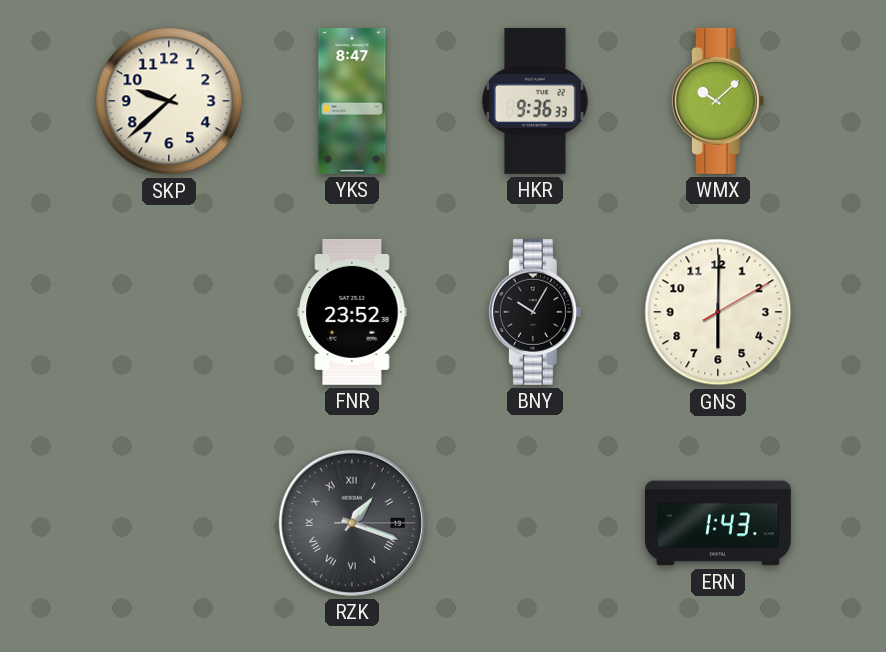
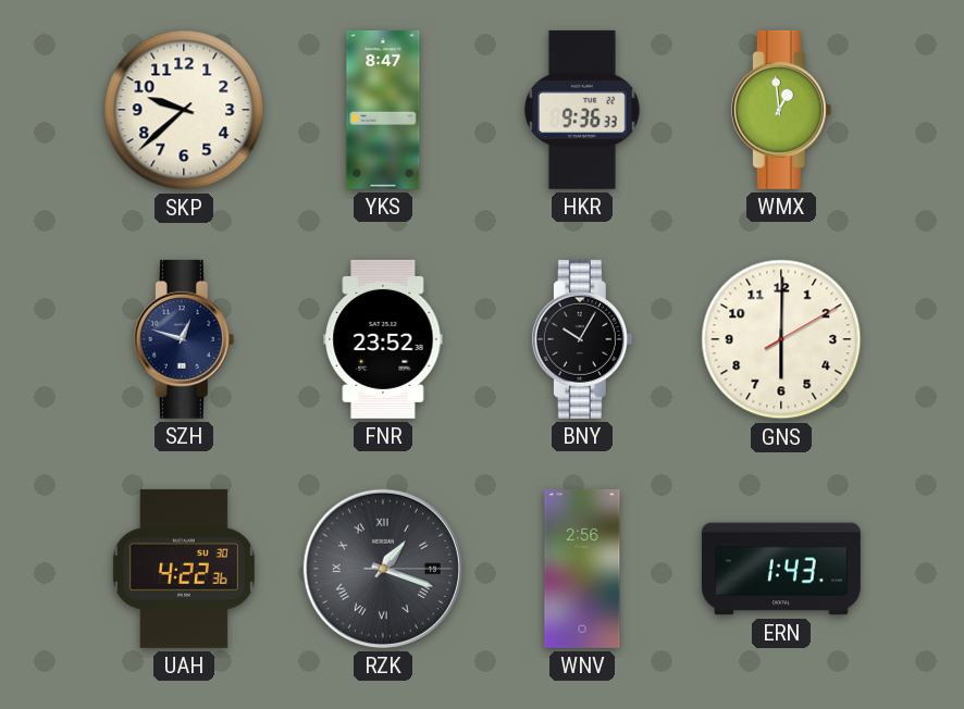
WMX: 10:08 -> 12:59
SZH: none -> 12:48
UAH: none -> 4:22
WNV: none -> 2:56
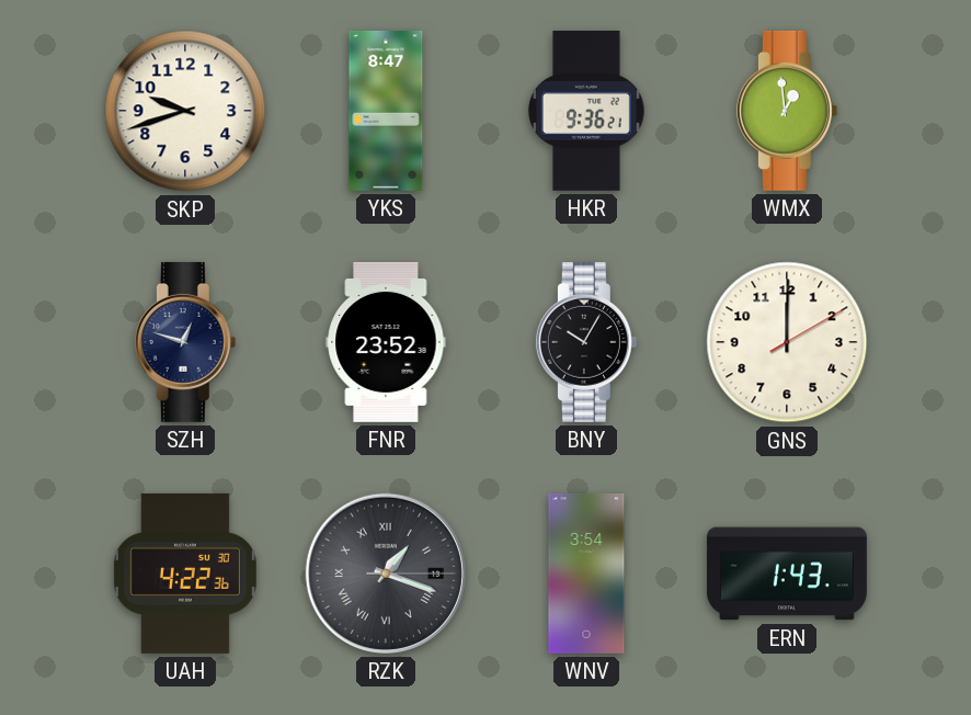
SKP: 9:38 -> 9:42
HKR: 9:36:33 -> 9:36:21
GNS: 6:00 -> 12:00
WNV: 2:56 -> 3:54
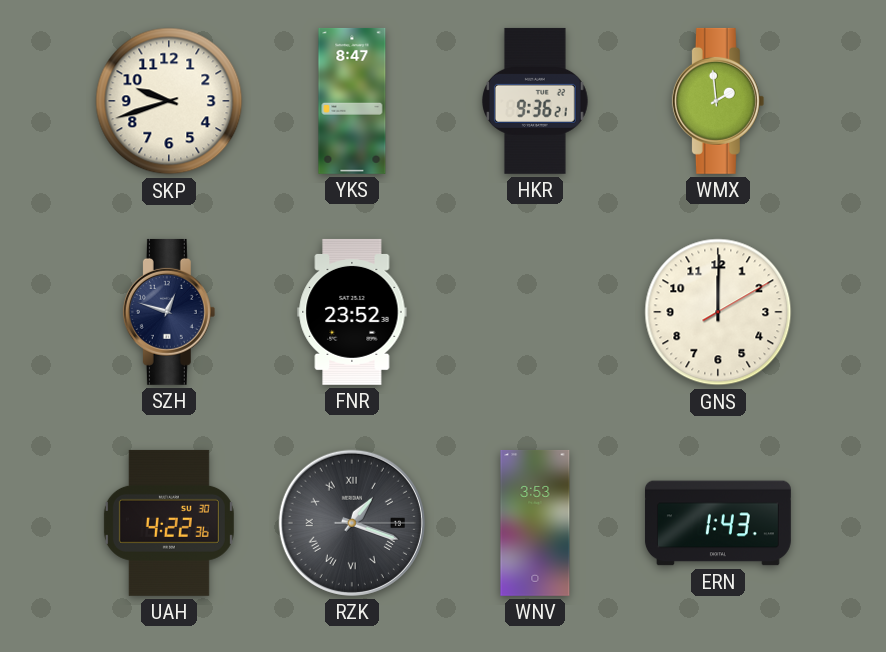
WMX: 12:59 -> 1:59
BNY: 10:05 -> none
WNV: 3:54 -> 3:53
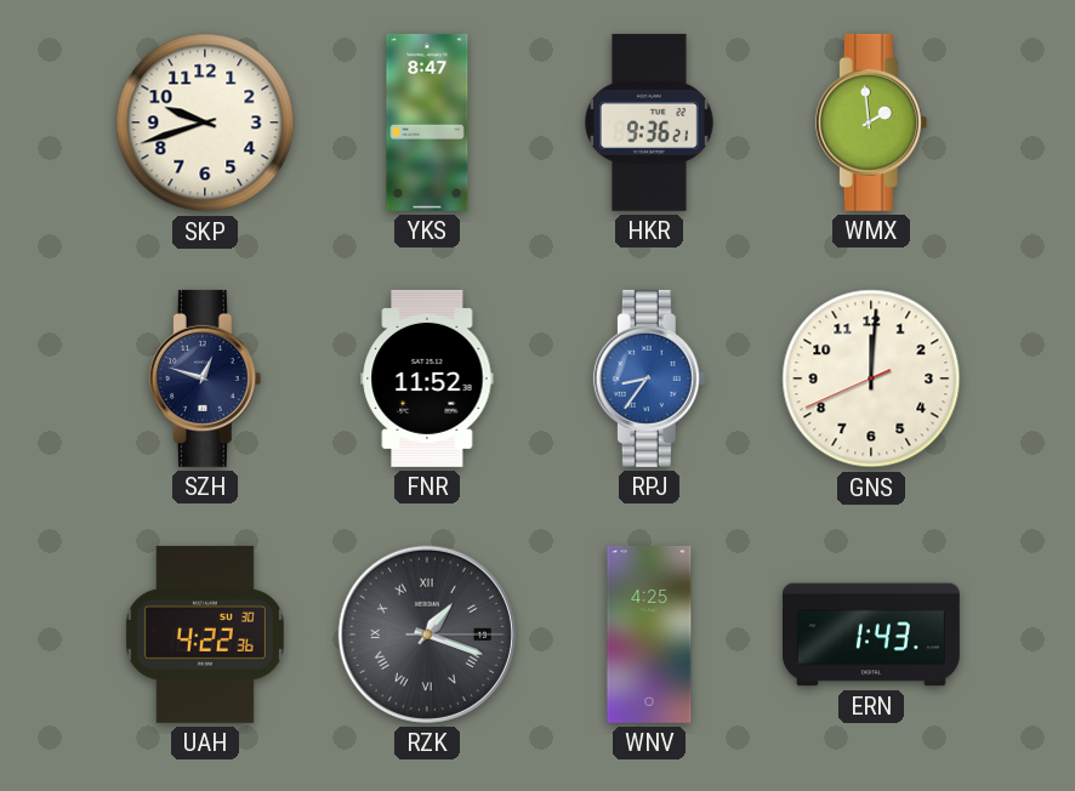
FNR: 23:52 -> 11:52
RPJ: none -> 8:36
GNS: 12:00:10 -> 12:00:41
WNV: 3:53 -> 4:25
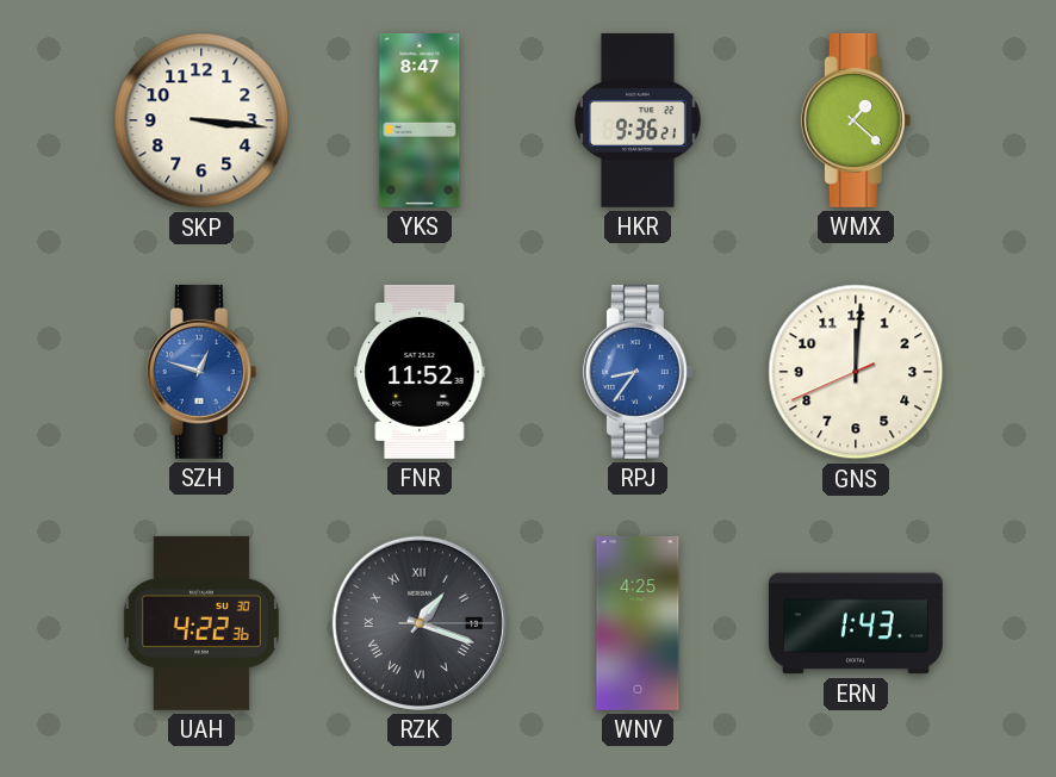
SKP: 9:42 -> 3:16
WMX: 1:59 -> 1:22
SZH dial: navy -> blue
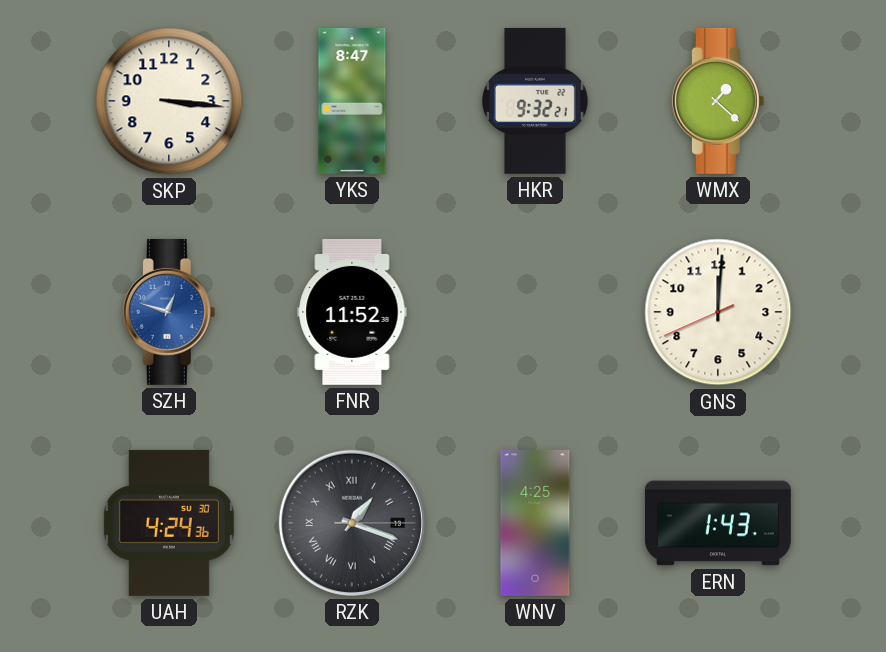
HKR: 9:36 -> 9:32
RPJ: 8:36 -> none
UAH: 4:22 -> 4:24
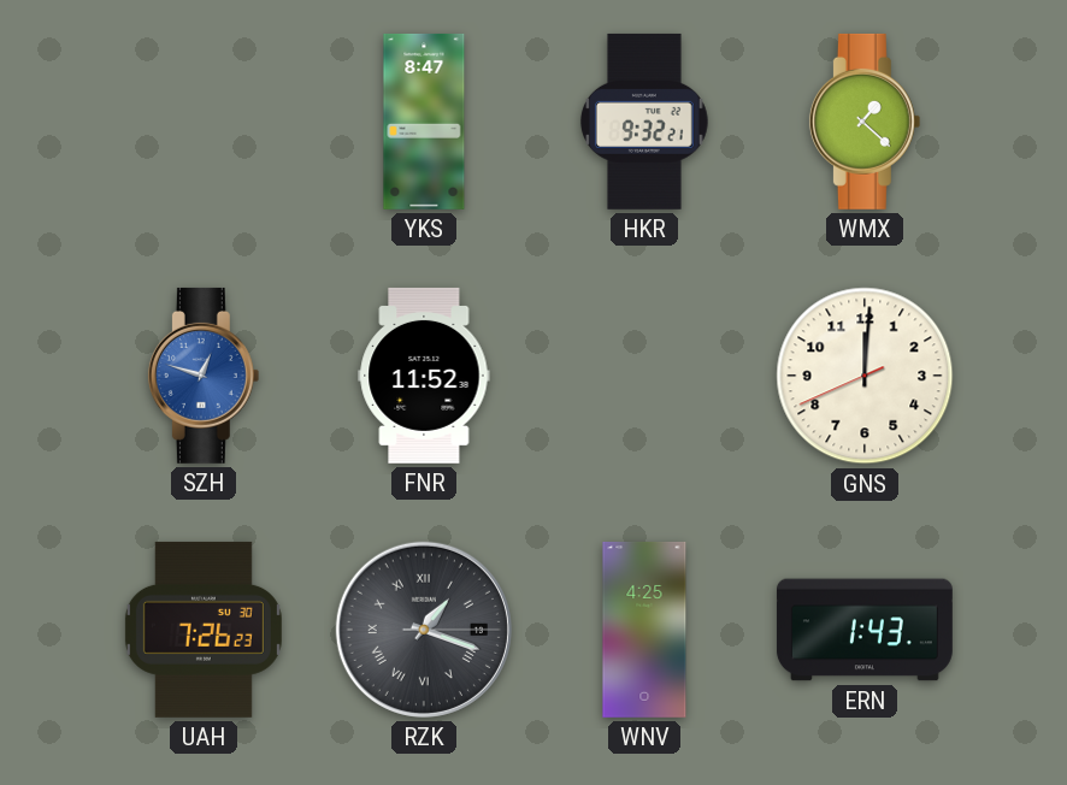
SKP: 3:16 -> none
UAH: 4:24 -> 7:26
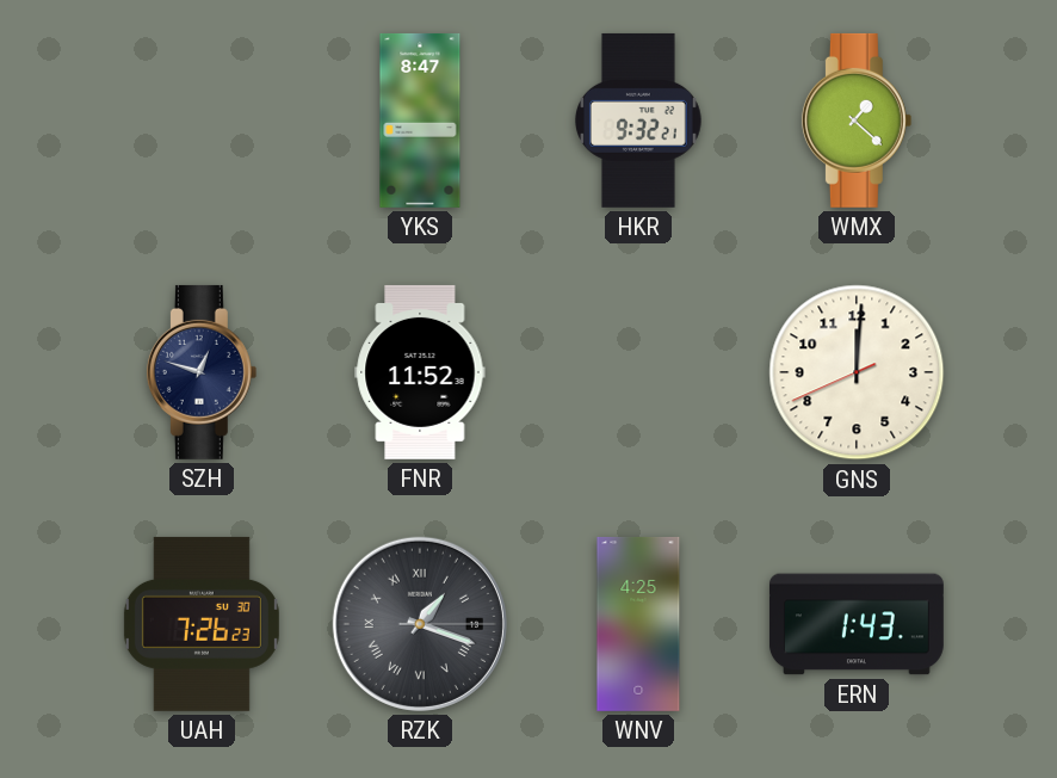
SZH dial: blue -> navy
